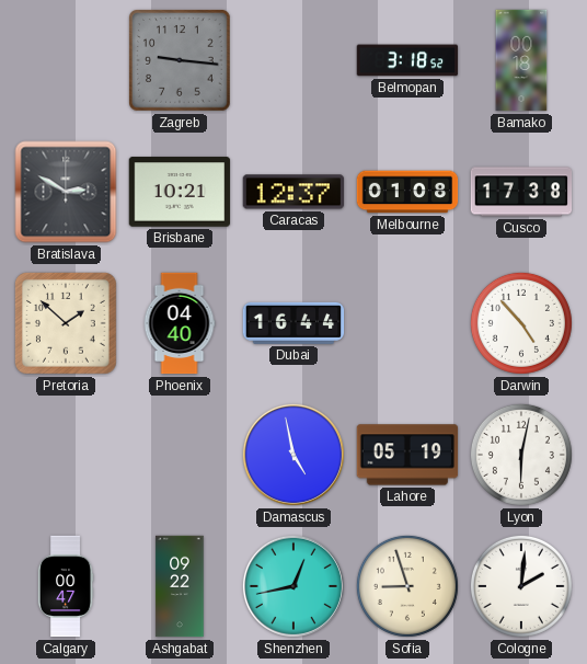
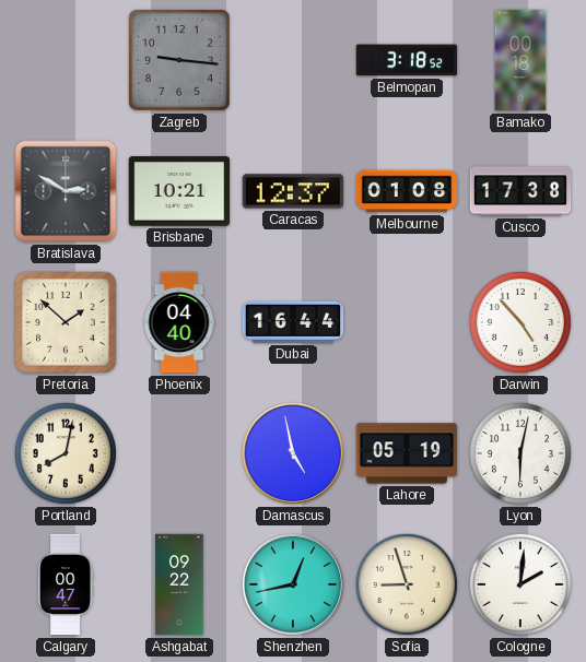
Portland: none -> 8:02
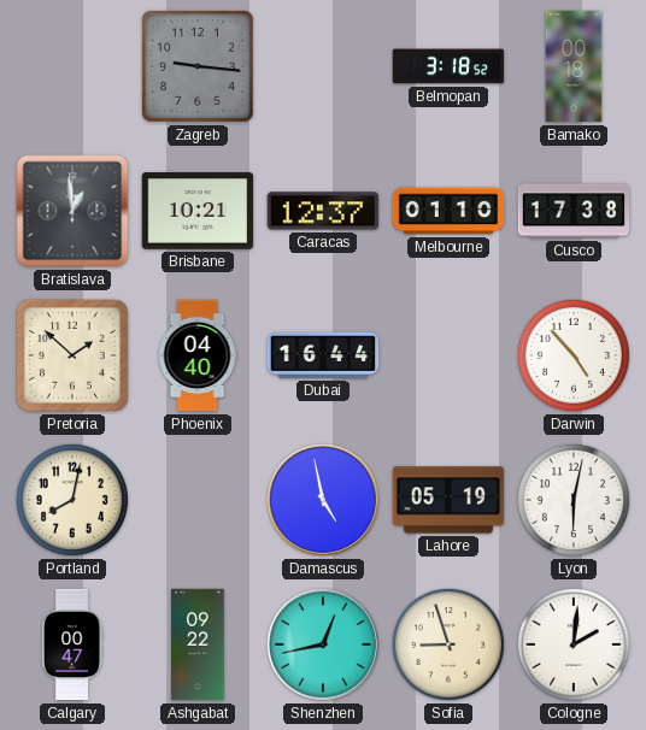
Bratislava: 2:50 -> 12:59
Melbourne: 01:08 -> 01:10
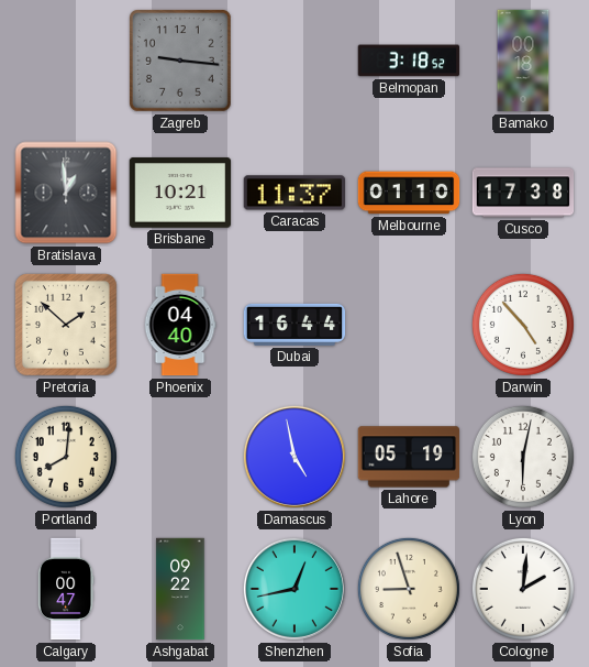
Caracas: 12:37 -> 11:37
Portland: 8:02 -> 8:01
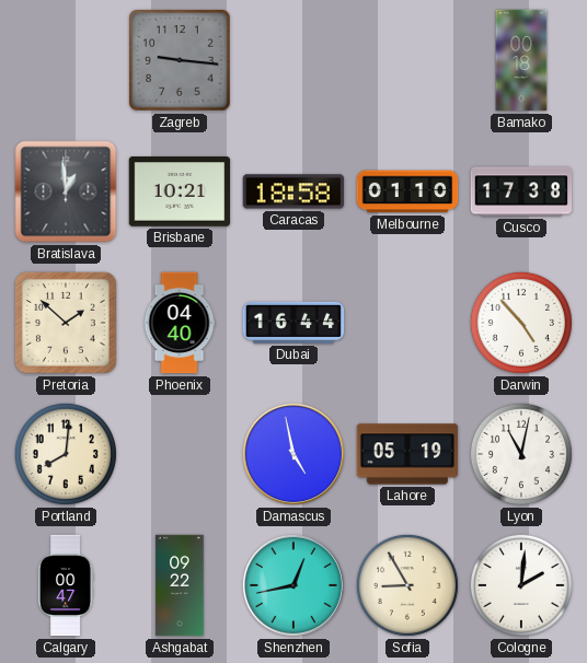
Belmopan: 3:18 -> none
Caracas: 11:37 -> 18:58
Lyon: 6:02 -> 11:02
Sofia: 8:57 -> 8:55
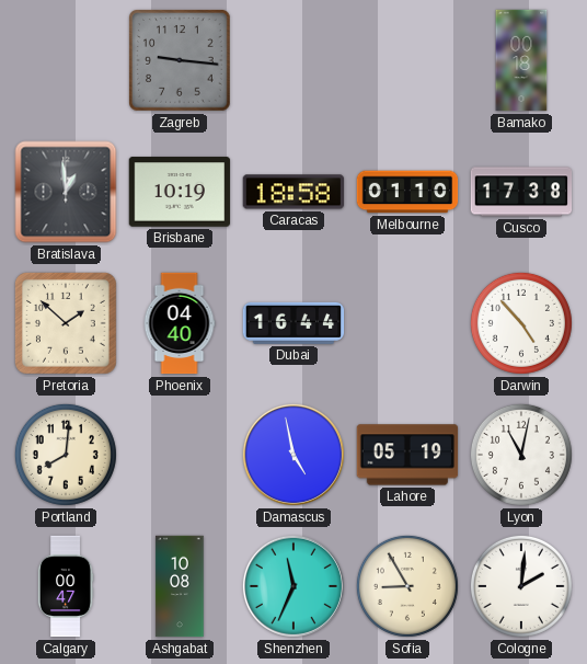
Brisbane: 10:21 -> 10:19
Ashgabat: 09:22 -> 10:08
Shenzhen: 12:43 -> 11:34
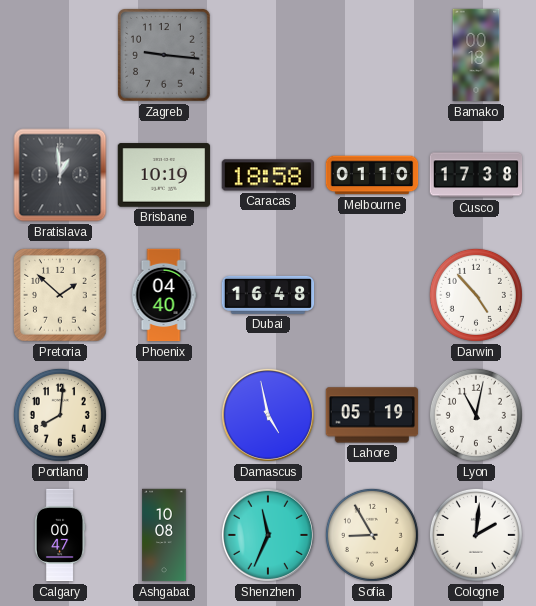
Dubai: 16:44 -> 16:48
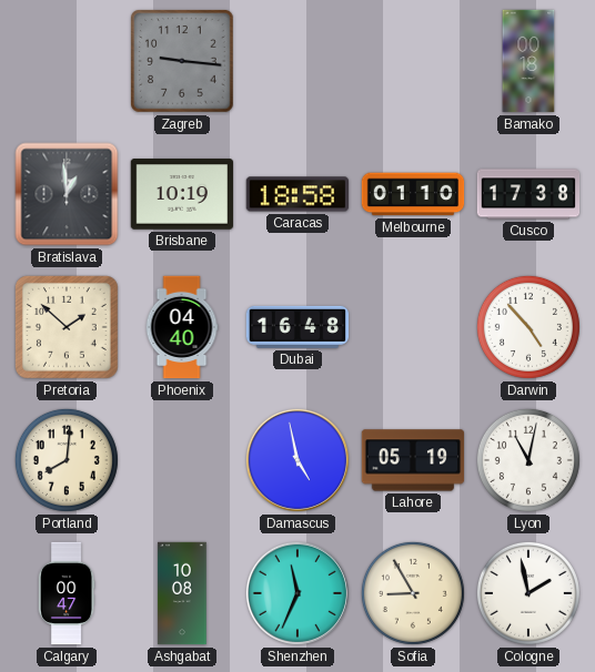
Cologne: 2:01 -> 1:58
